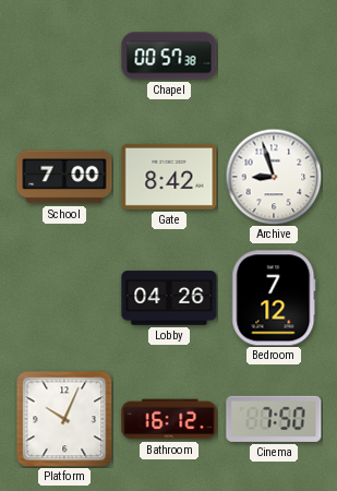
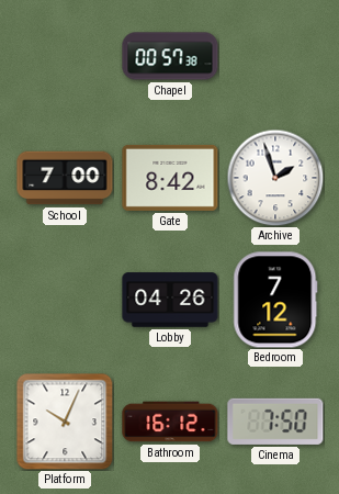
Archive: 8:57 -> 1:57
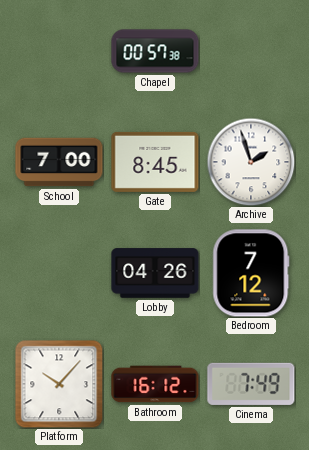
Gate: 8:42 -> 8:45
Platform: 10:04 -> 10:07
Cinema: 7:50 -> 7:49
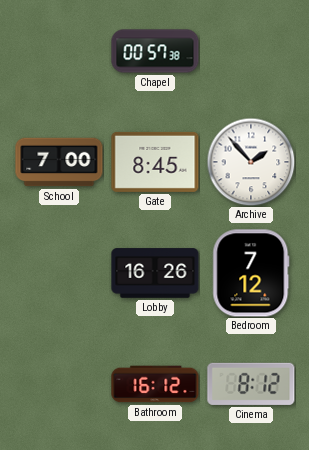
Archive: 1:57 -> 1:53
Lobby: 04:26 -> 16:26
Platform: 10:07 -> none
Cinema: 7:49 -> 8:12
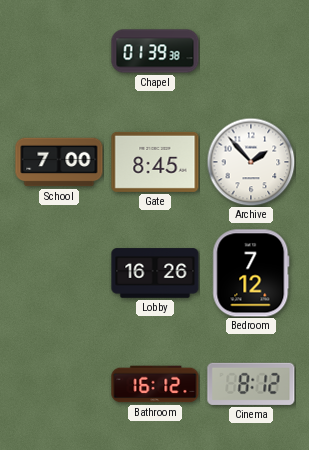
Chapel: 00:57 -> 01:39
